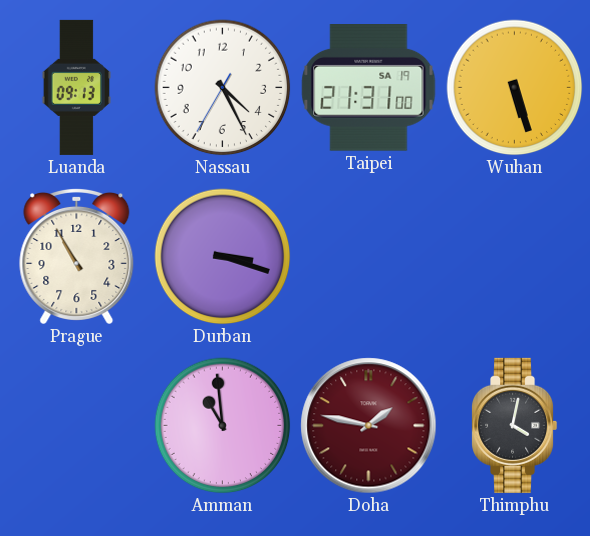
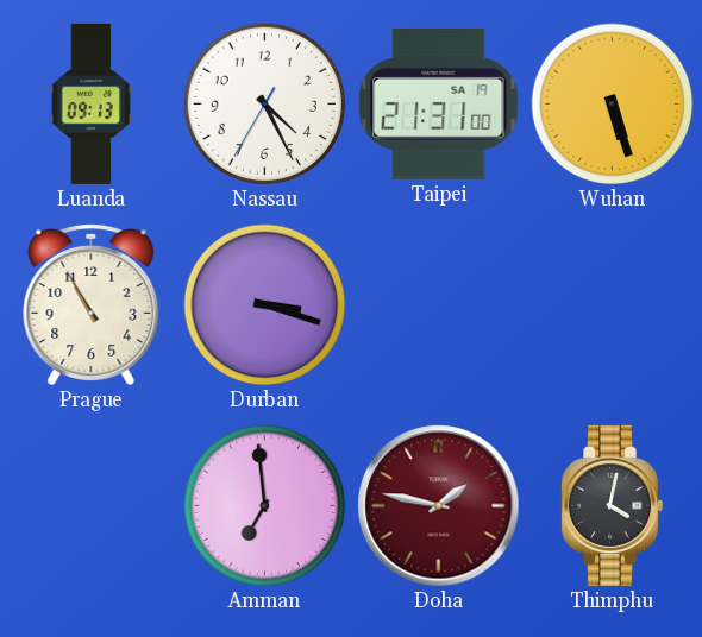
Amman: 10:59 -> 6:59
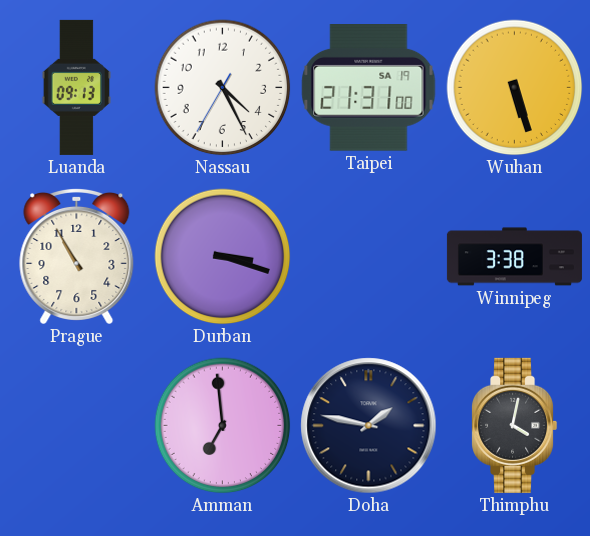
Winnipeg: none -> 3:38
Doha dial: burgundy -> navy
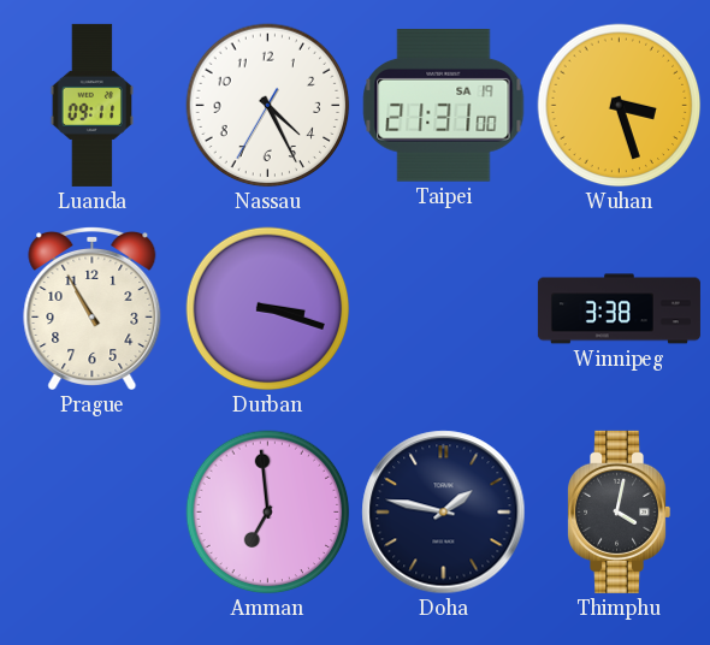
Luanda: 09:13 -> 09:11
Wuhan: 5:27 -> 3:27
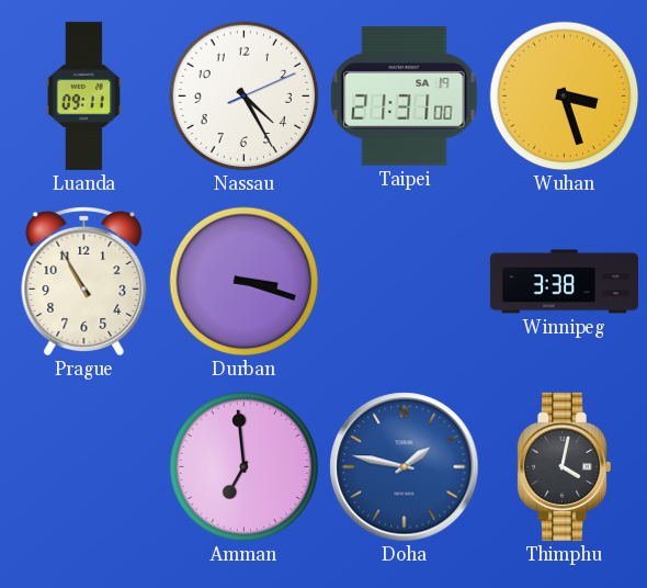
Nassau: 4:25:35 -> 4:25:11
Doha dial: navy -> blue
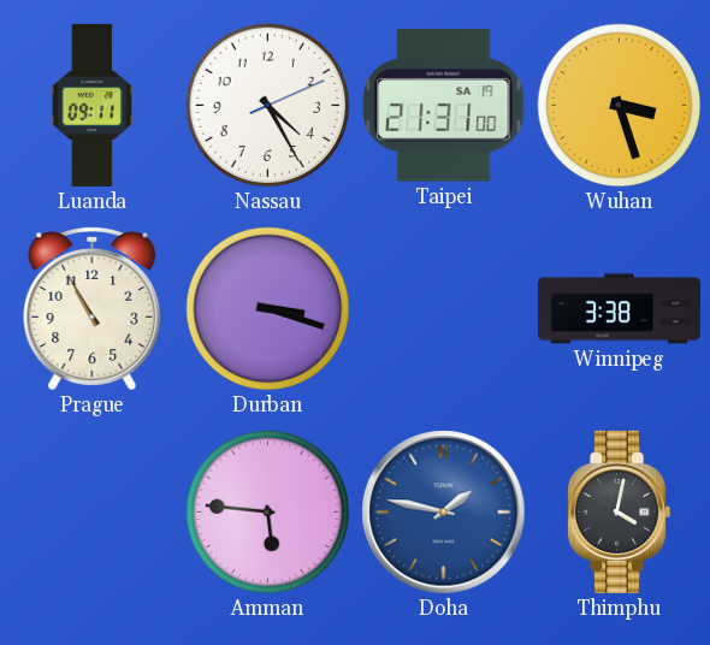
Amman: 6:59 -> 5:46
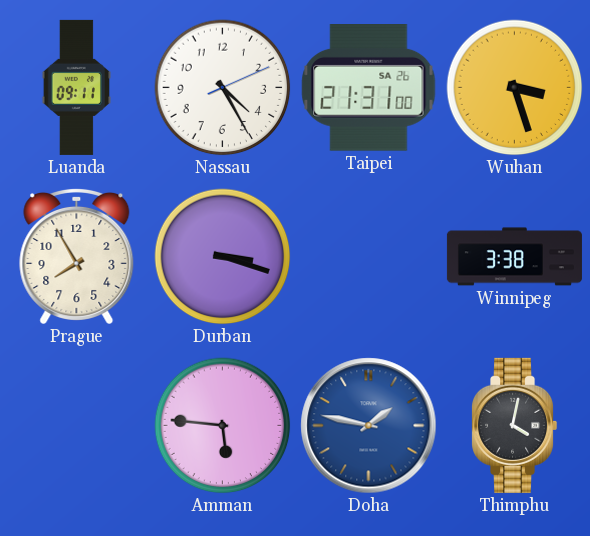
Taipei date: SA 19 -> SA 26
Prague: 10:55 -> 7:55
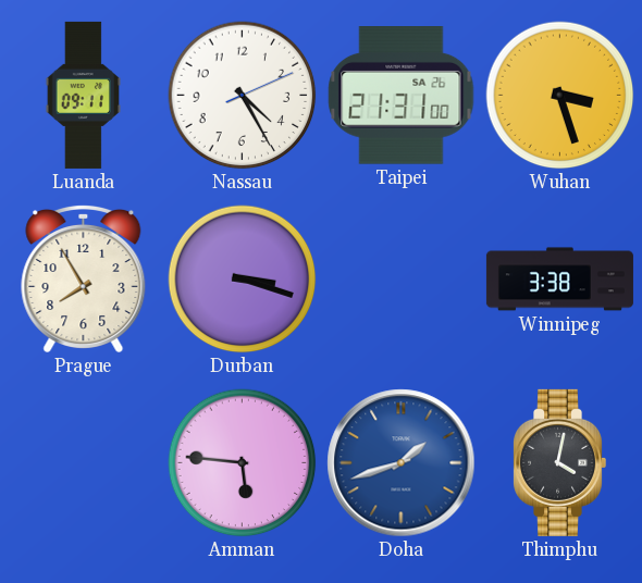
Doha: 1:47 -> 1:42
